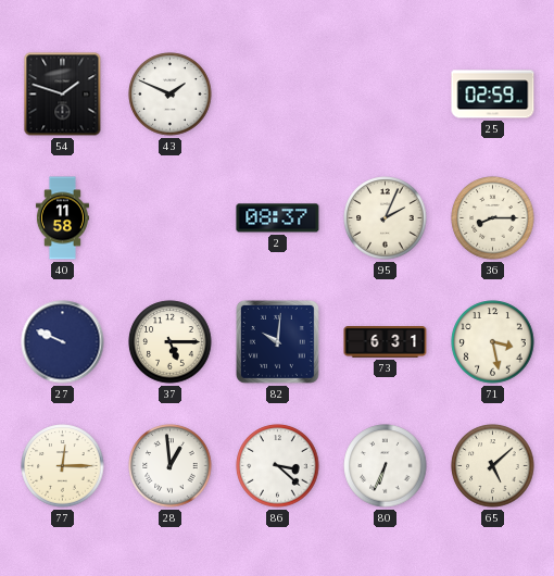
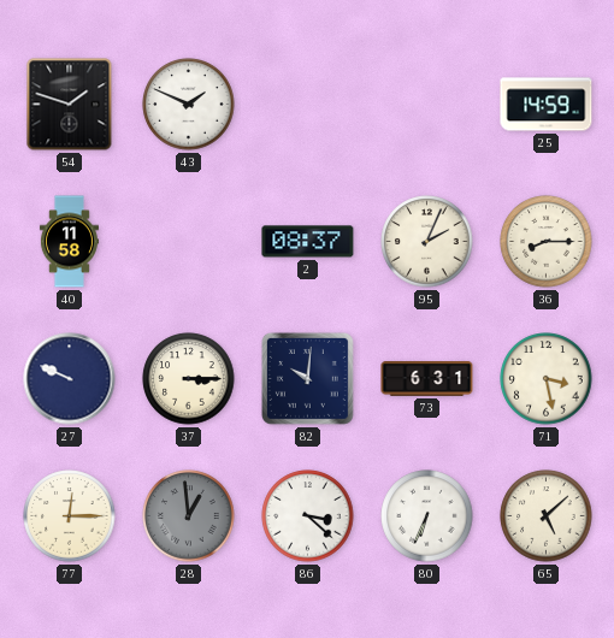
25: 02:59 -> 14:59
37: 5:15 -> 3:15
28 dial: white -> grey
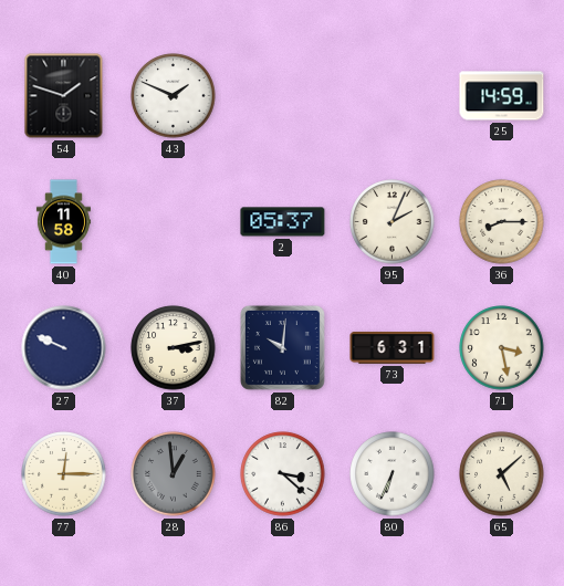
2: 08:37 -> 05:37
37: 3:15 -> 3:13
